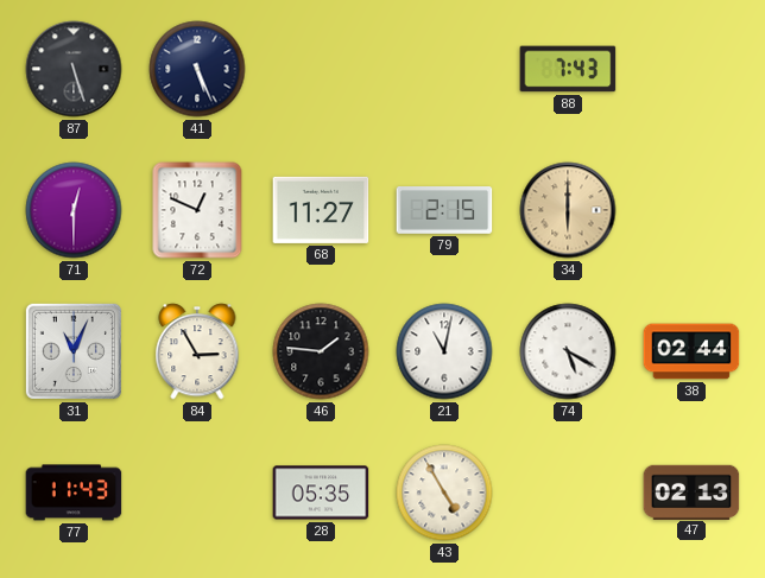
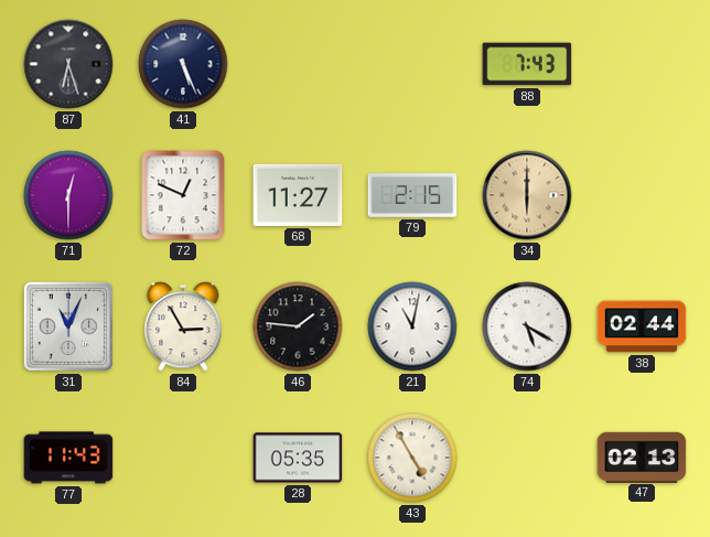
87: 5:27 -> 6:27
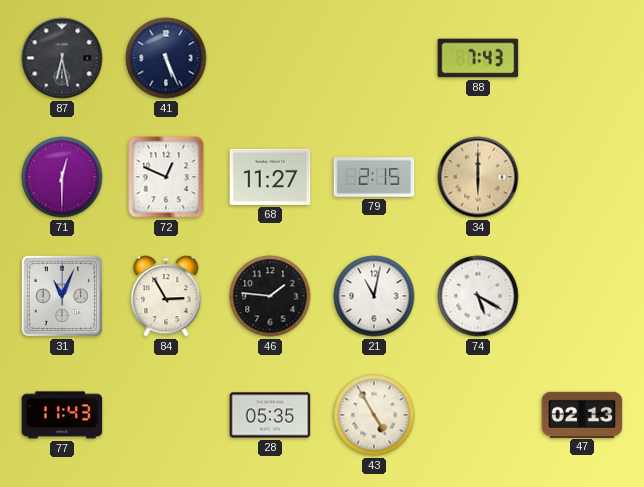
87: 6:27 -> 6:28
38: 02:44 -> none
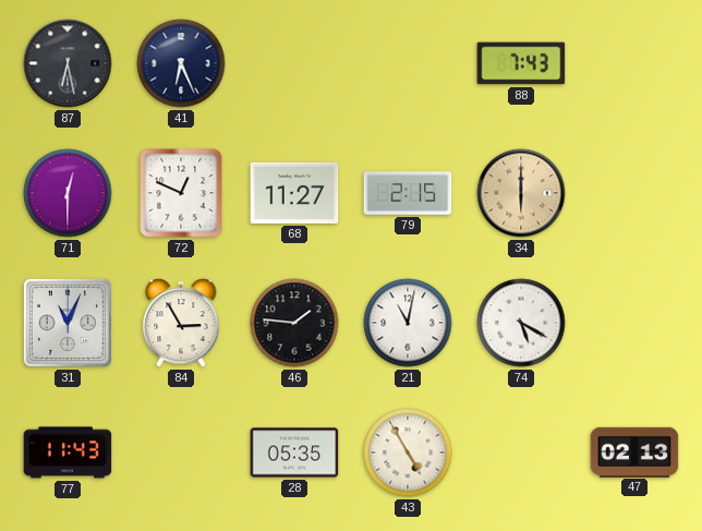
41: 5:26 -> 6:26
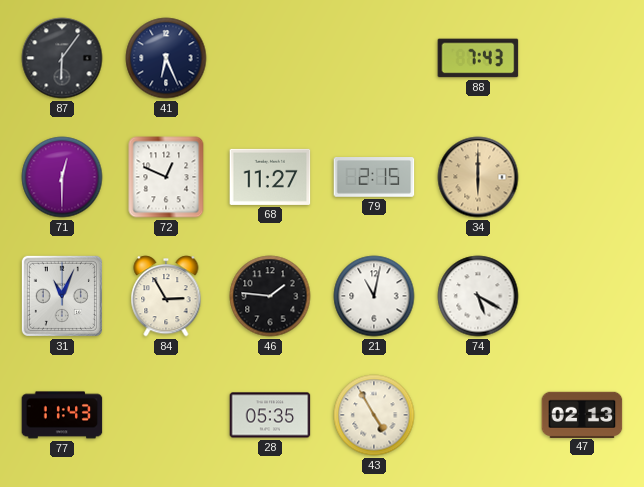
87: 6:28 -> 6:06
